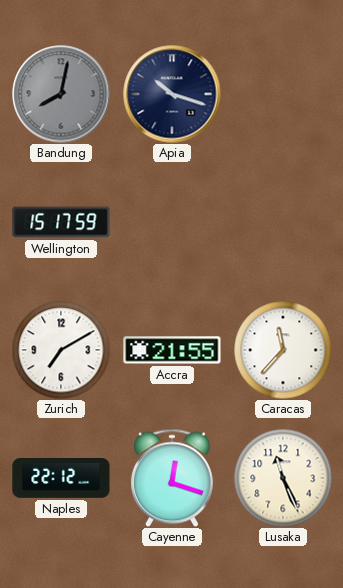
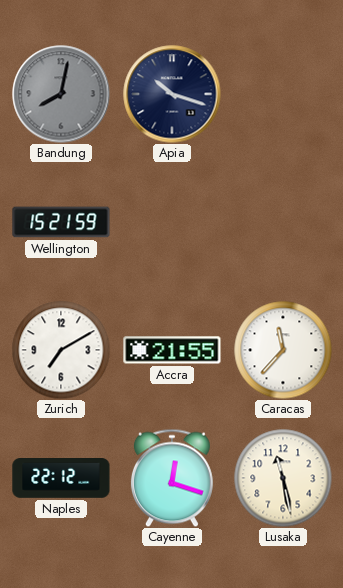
Wellington: 15:17 -> 15:21
Lusaka: 11:26 -> 11:28
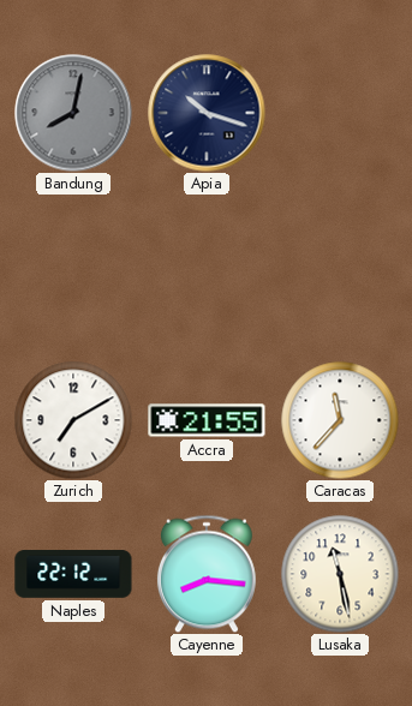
Wellington: 15:21 -> none
Cayenne: 12:18 -> 8:16
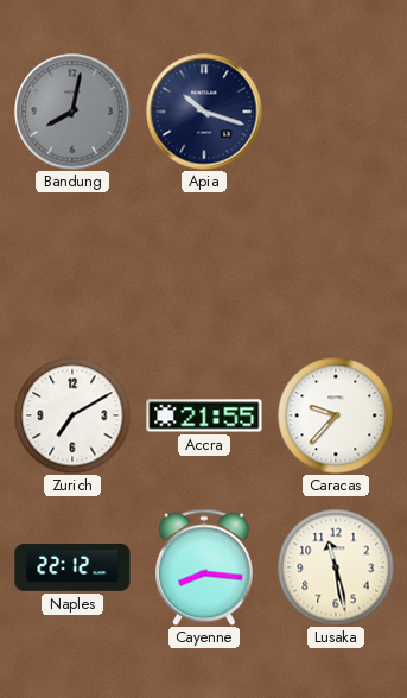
Caracas: 11:37 -> 9:37
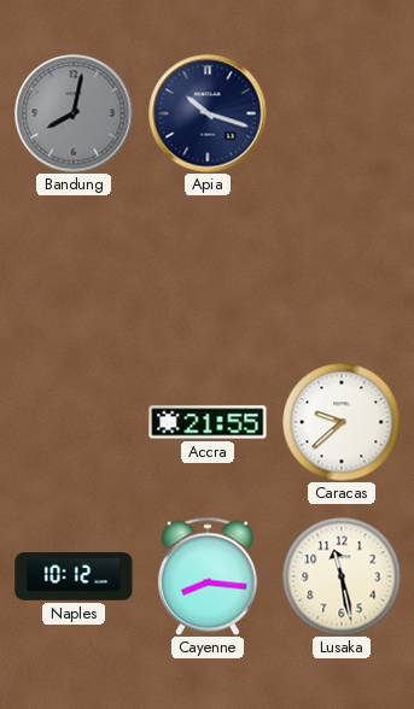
Zurich: 7:10 -> none
Caracas: 9:37 -> 9:38
Naples: 22:12 -> 10:12
